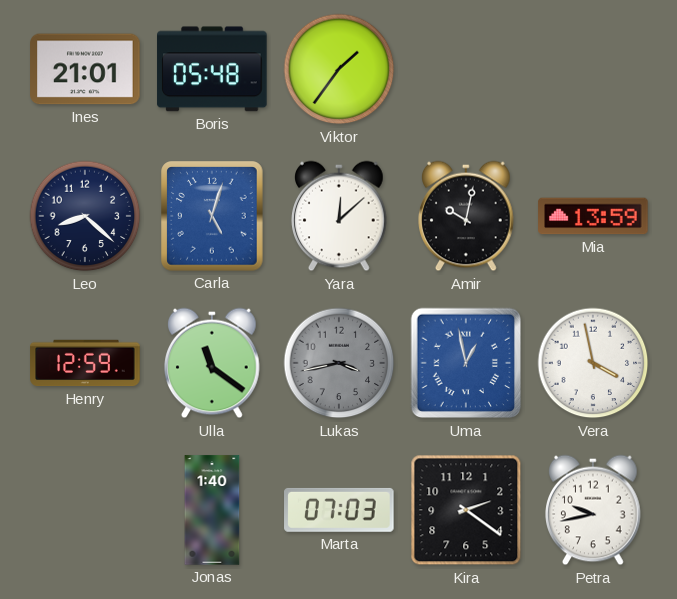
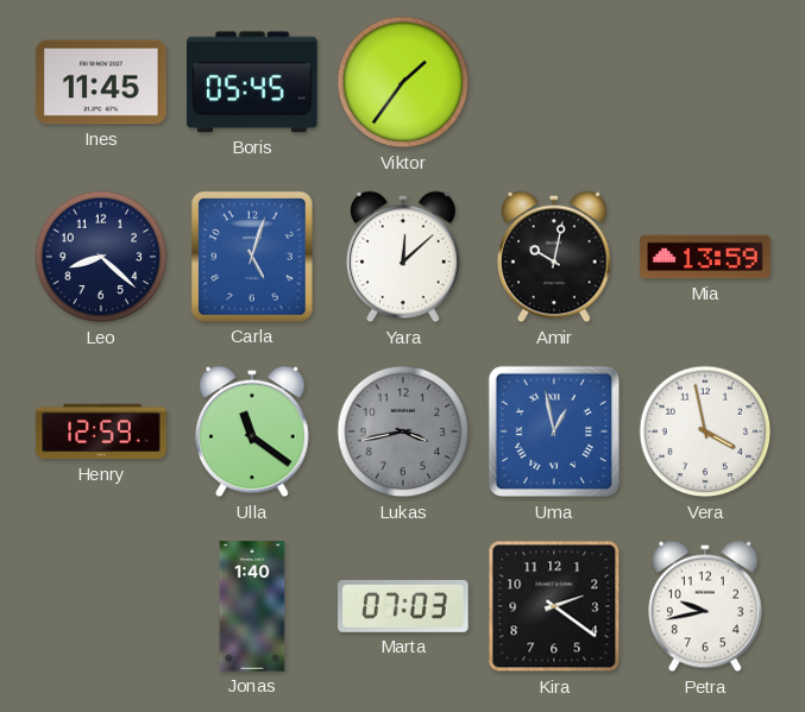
Ines: 21:01 -> 11:45
Boris: 05:48 -> 05:45
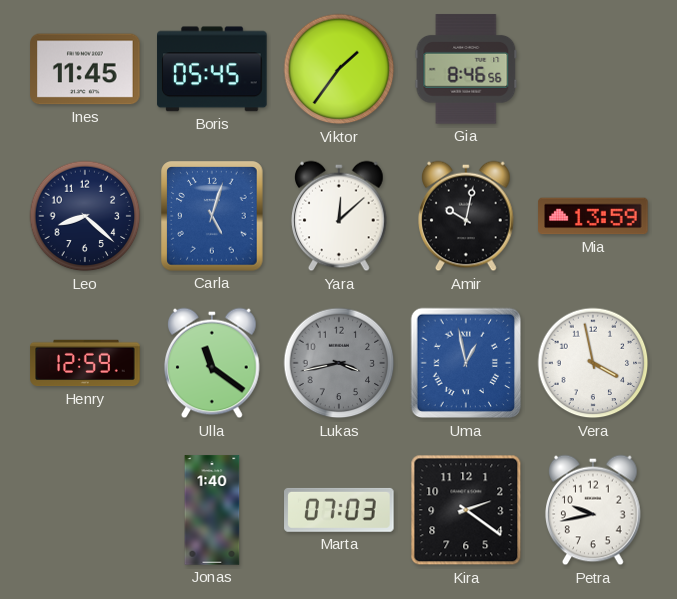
Gia: none -> 8:46
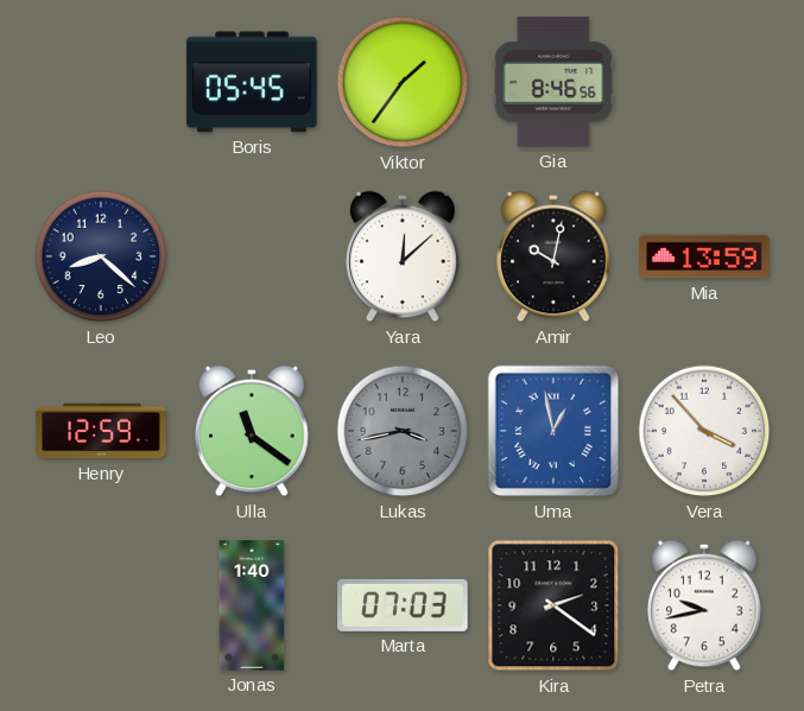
Ines: 11:45 -> none
Carla: 5:03 -> none
Vera: 3:58 -> 3:53
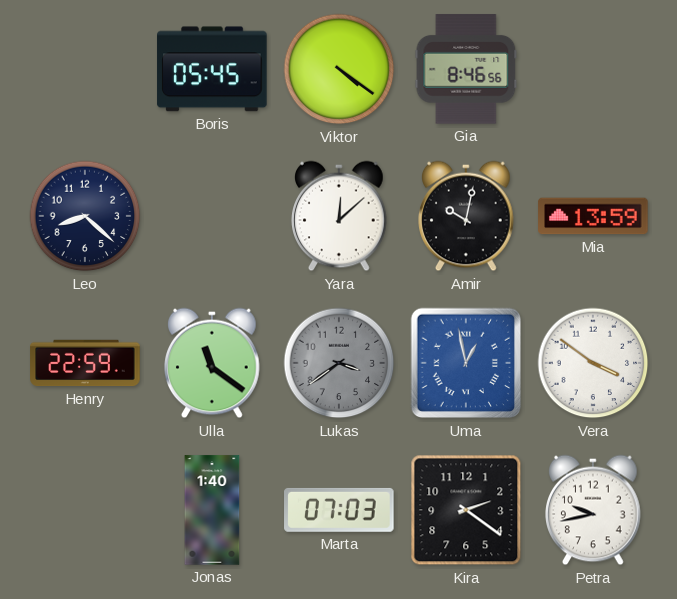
Viktor: 1:36 -> 4:21
Henry: 12:59 -> 22:59
Lukas: 3:43 -> 3:39
Vera: 3:53 -> 3:51
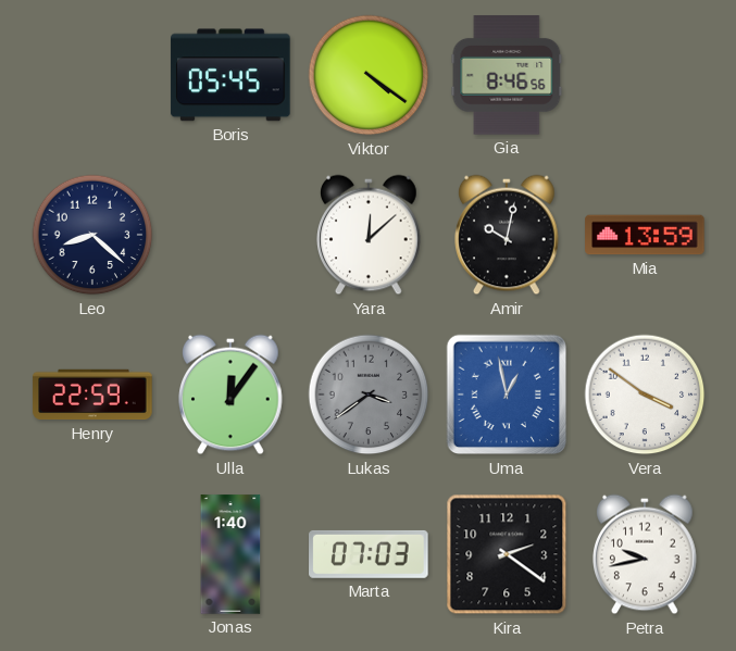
Ulla: 11:21 -> 12:06
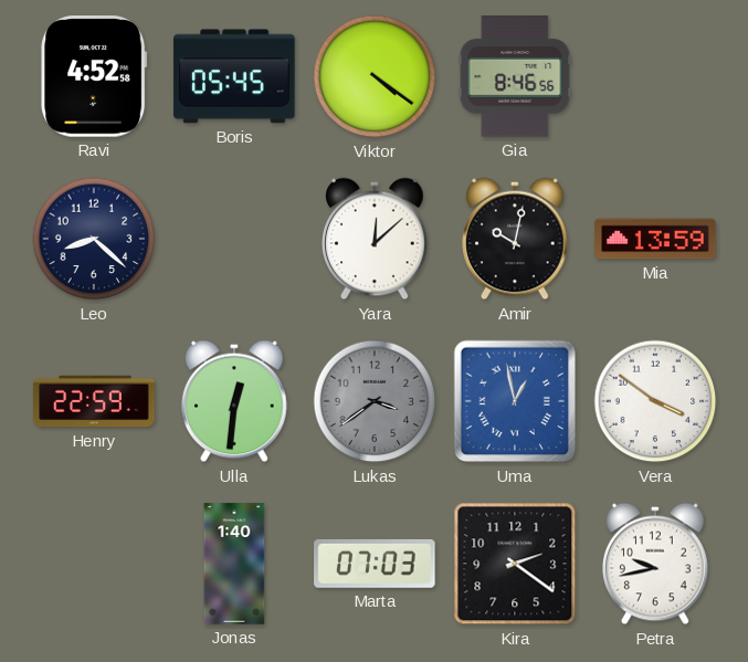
Ravi: none -> 4:52
Ulla: 12:06 -> 12:31
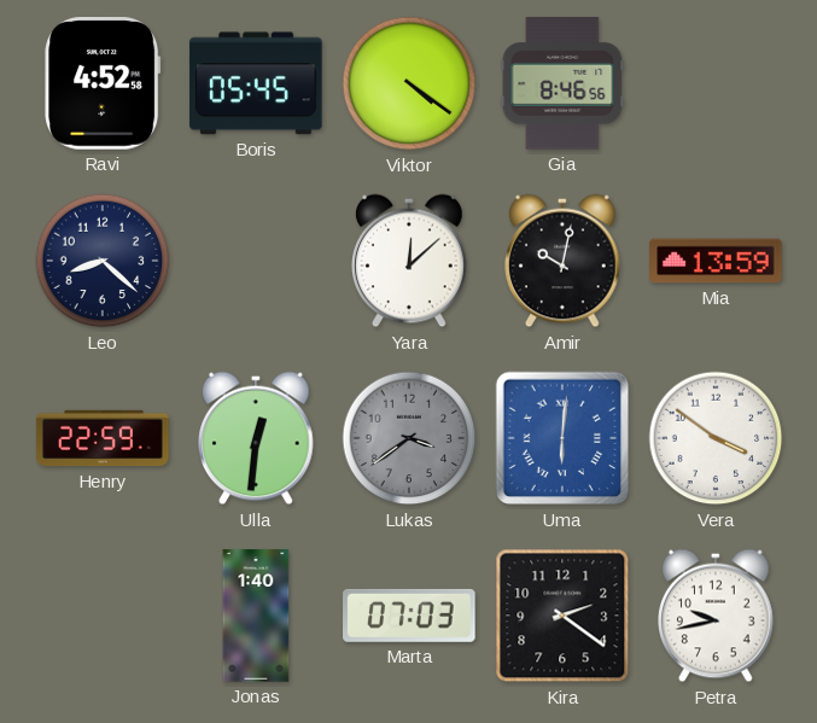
Uma: 12:58 -> 6:01
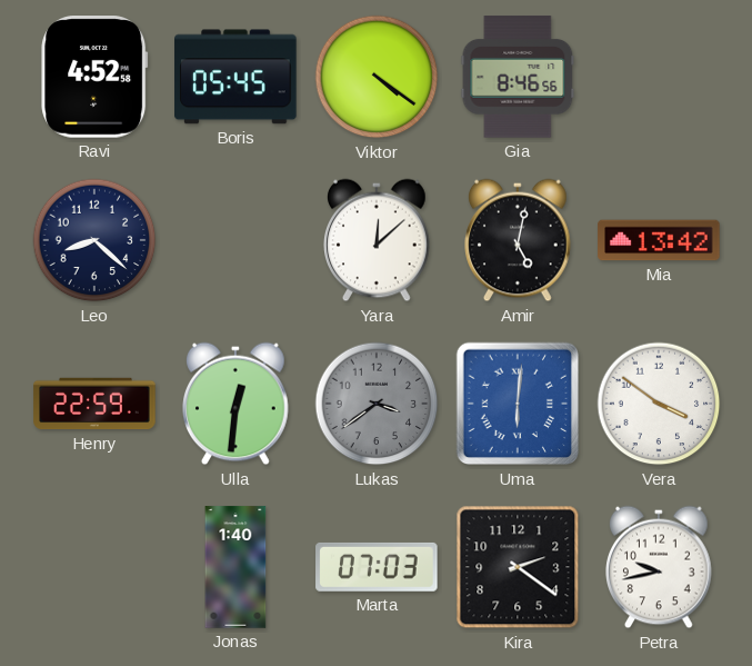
Amir: 10:02 -> 5:02
Mia: 13:59 -> 13:42
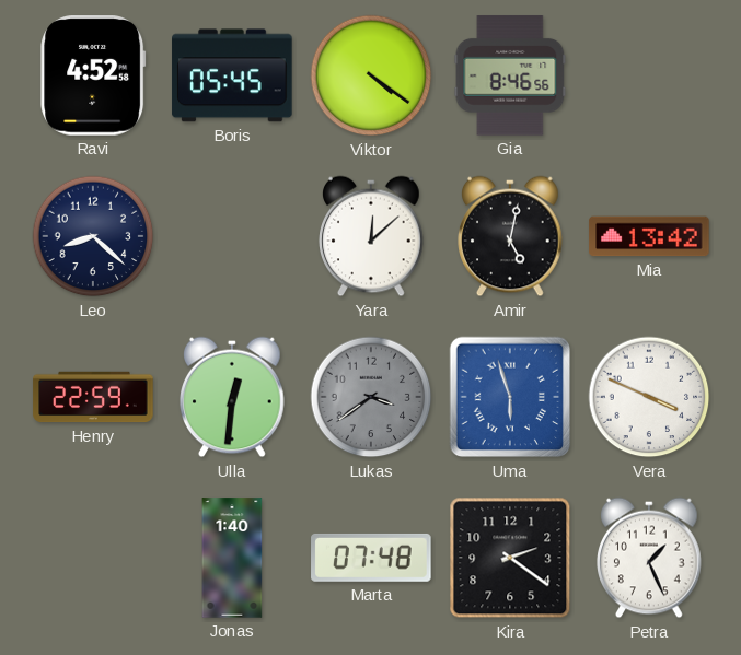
Uma: 6:01 -> 5:57
Vera: 3:51 -> 3:49
Marta: 07:03 -> 07:48
Petra: 9:43 -> 1:26
